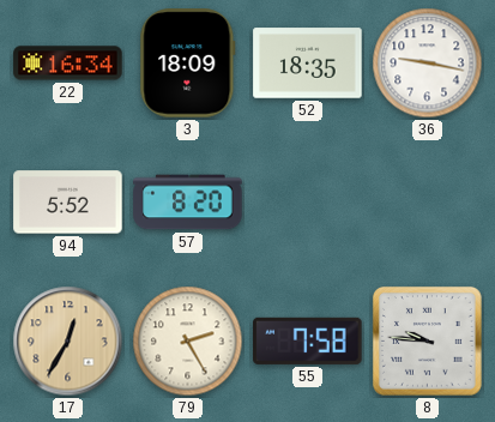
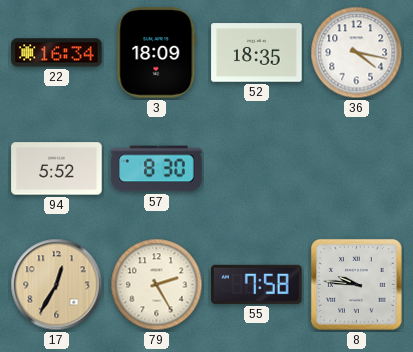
36: 9:17 -> 4:17
57: 8:20 -> 8:30
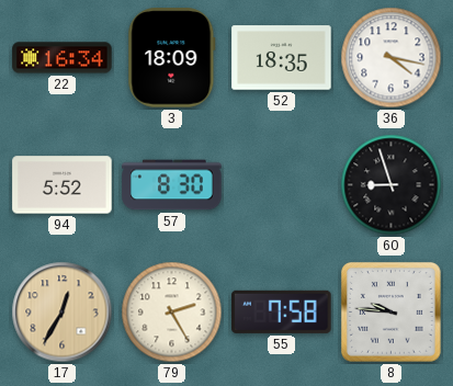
60: none -> 8:57
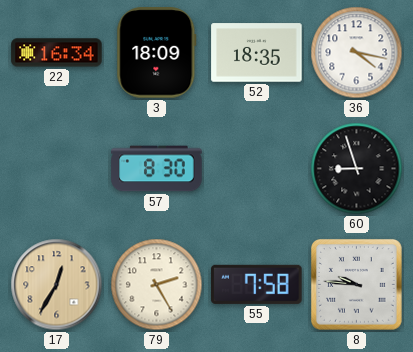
94: 5:52 -> none
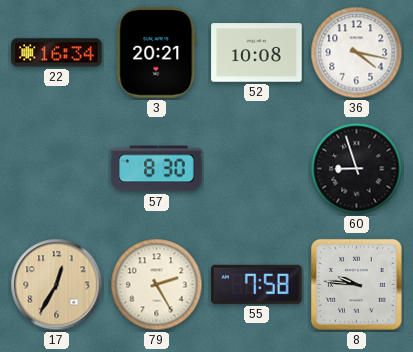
3: 18:09 -> 20:21
52: 18:35 -> 10:08
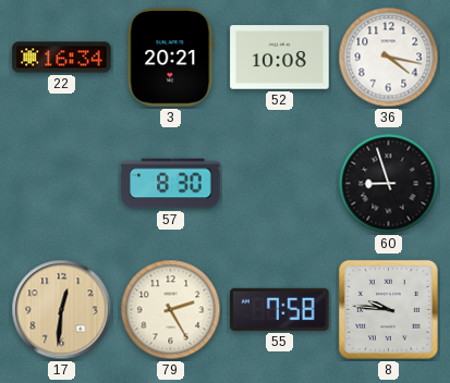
17: 12:35 -> 12:31
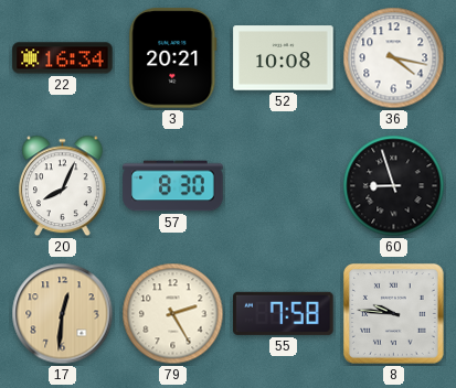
20: none -> 8:04
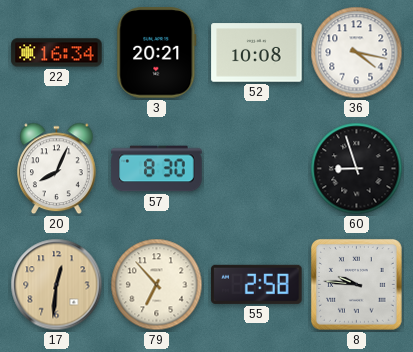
79: 2:25 -> 6:53
55: 7:58 -> 2:58
